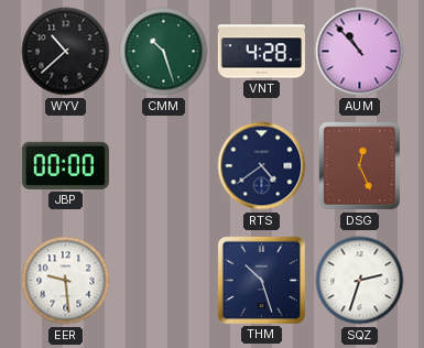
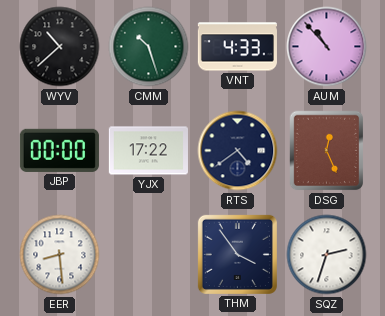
VNT: 4:28 -> 4:33
YJX: none -> 17:22
EER: 9:29 -> 8:29
THM: 10:27 -> 3:54
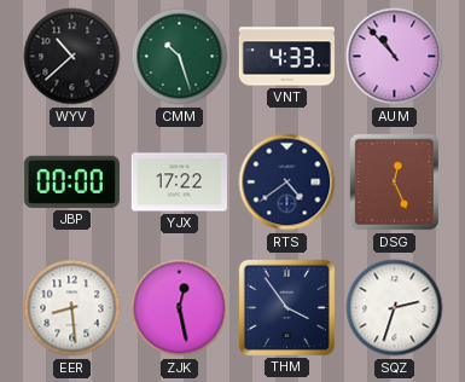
ZJK: none -> 12:28
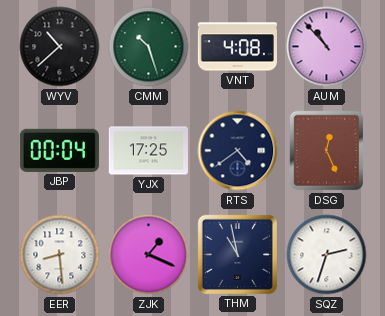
VNT: 4:33 -> 4:08
JBP: 00:00 -> 00:04
YJX: 17:22 -> 17:25
ZJK: 12:28 -> 1:19
THM: 3:54 -> 10:58
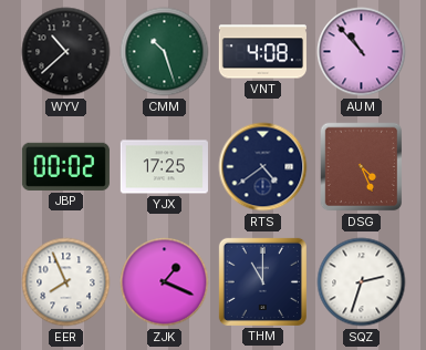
JBP: 00:04 -> 00:02
DSG: 12:26 -> 4:26
EER: 8:29 -> 7:56
THM: 10:58 -> 11:00
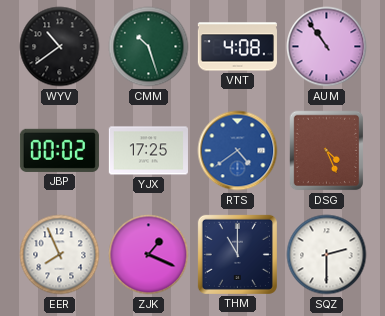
WYV: 10:38 -> 10:39
AUM: 10:53 -> 10:54
RTS dial: navy -> blue
SQZ: 2:33 -> 2:30
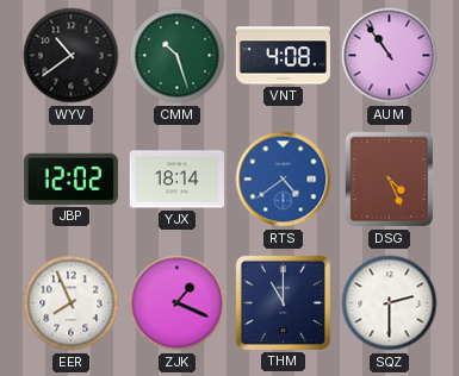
JBP: 00:02 -> 12:02
YJX: 17:25 -> 18:14
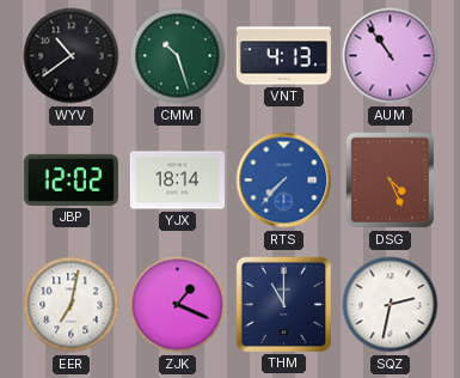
VNT: 4:08 -> 4:13
RTS: 4:39 -> 7:37
EER: 7:56 -> 7:02
SQZ: 2:30 -> 2:32
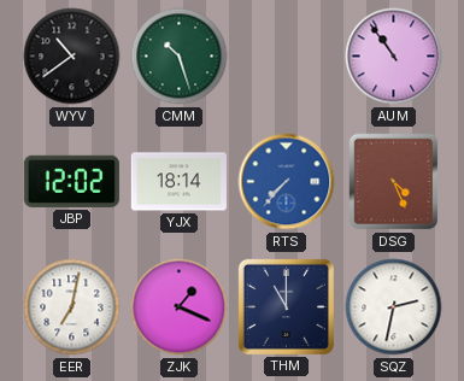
VNT: 4:13 -> none
